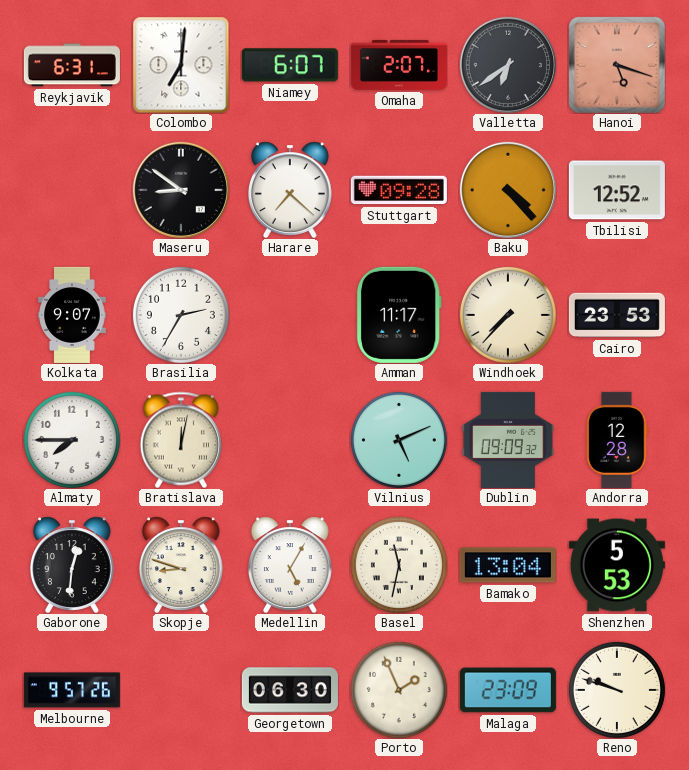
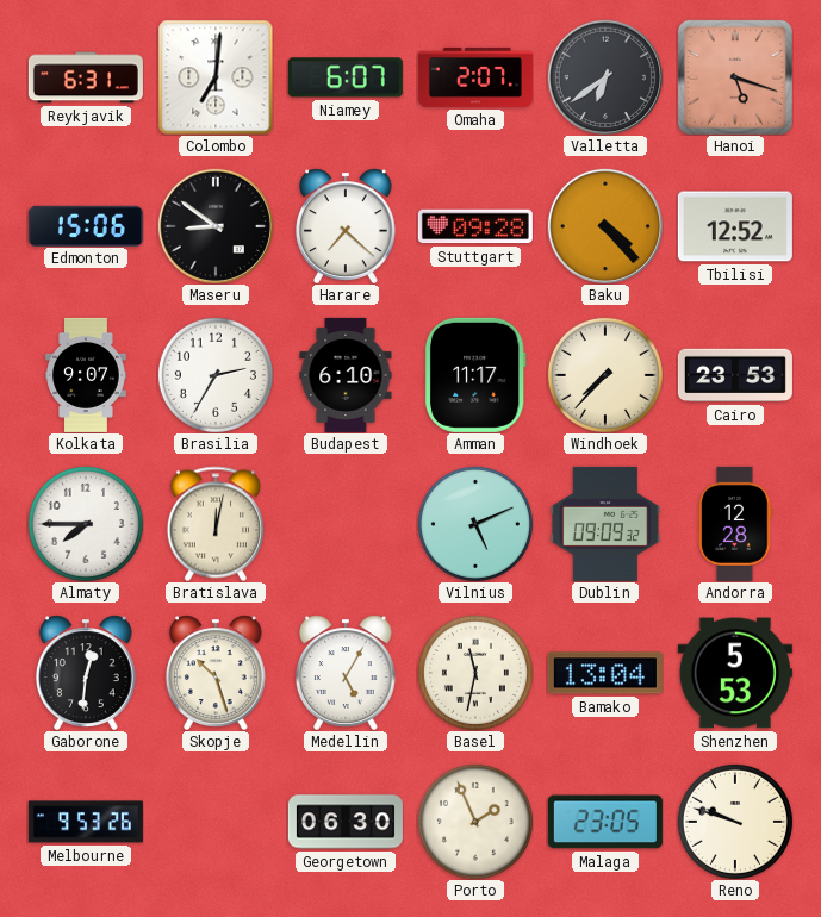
Edmonton: none -> 15:06
Budapest: none -> 6:10
Skopje: 8:48 -> 10:27
Melbourne: 9:57 -> 9:53
Malaga: 23:09 -> 23:05
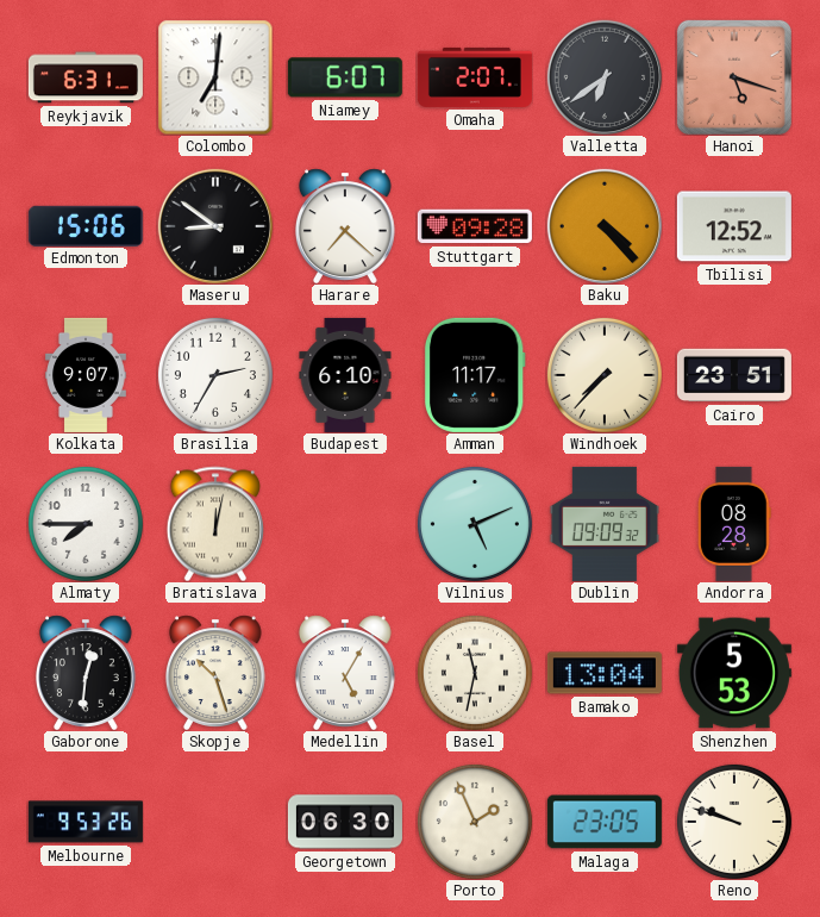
Cairo: 23:53 -> 23:51
Andorra: 12:28 -> 08:28
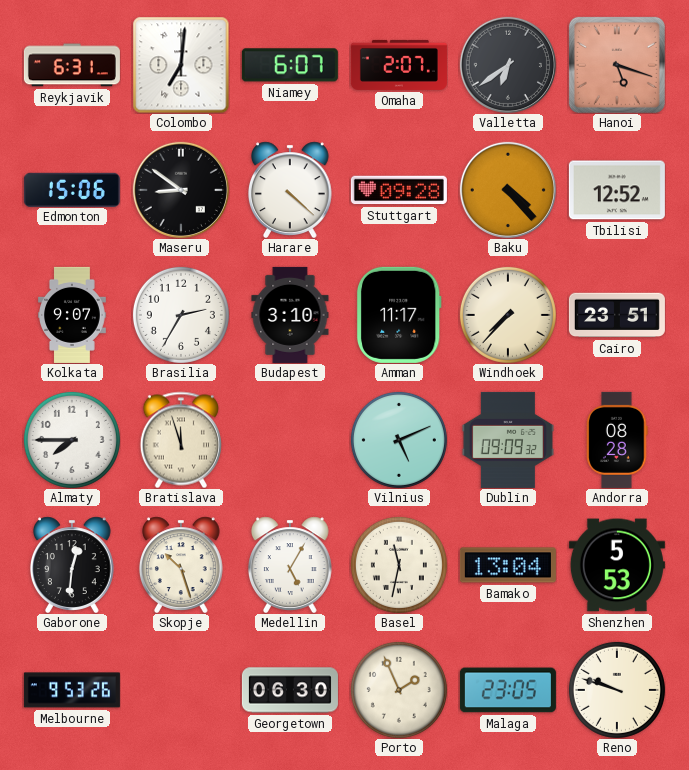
Harare: 7:22 -> 4:22
Budapest: 6:10 -> 3:10
Bratislava: 12:02 -> 11:57
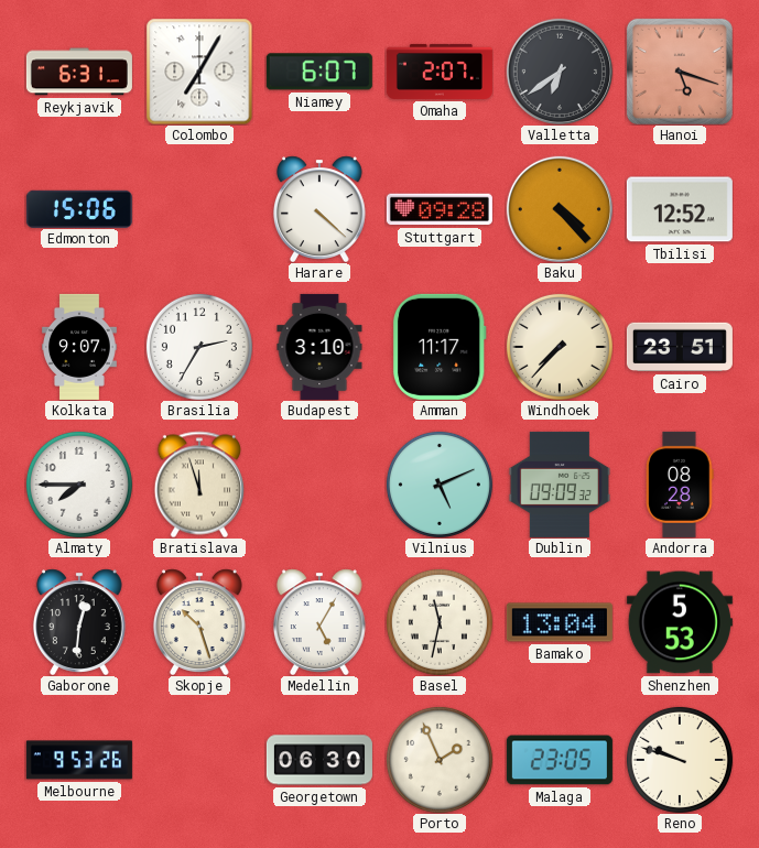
Colombo: 7:01 -> 7:05
Maseru: 8:51 -> none
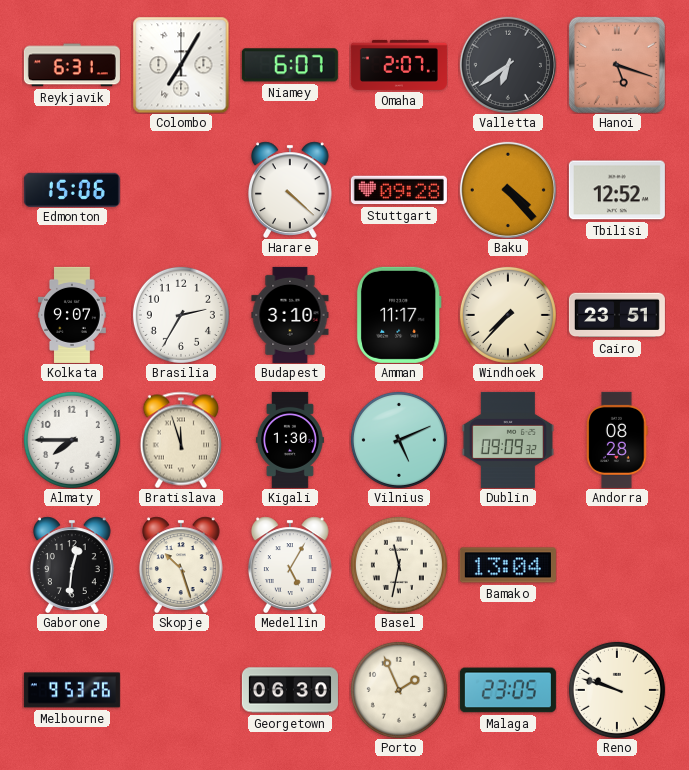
Kigali: none -> 1:30
Shenzhen: 5:53 -> none
